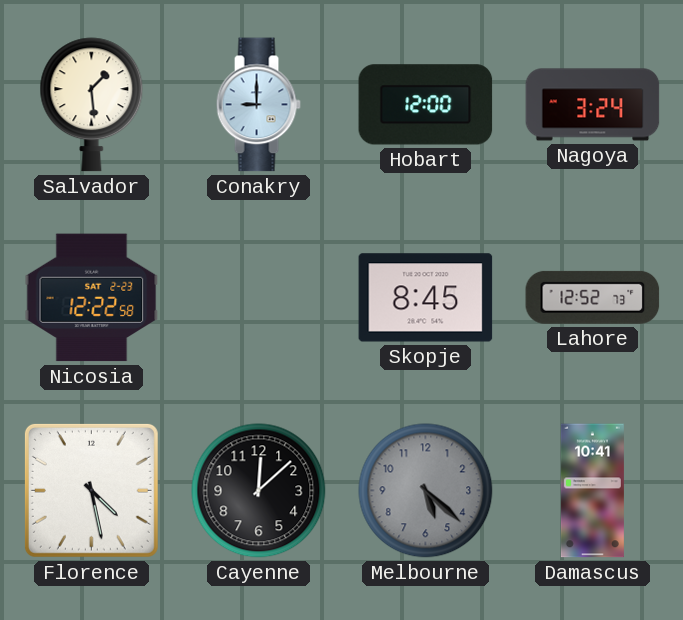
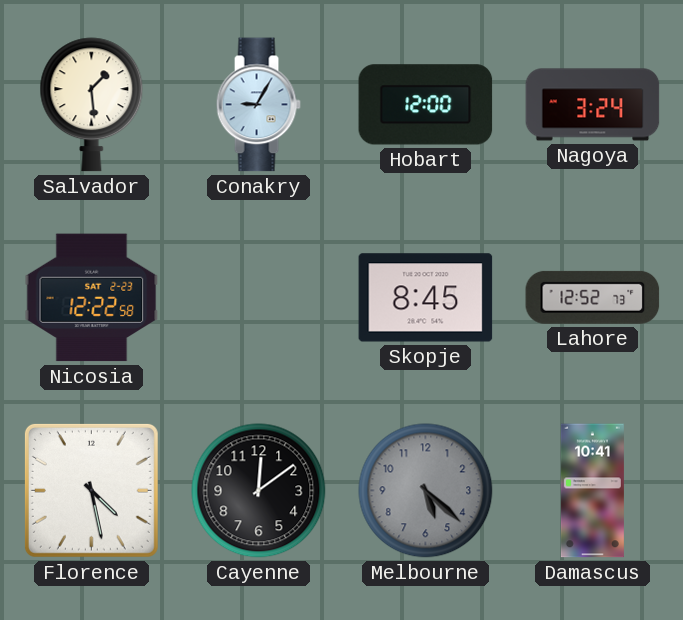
Conakry: 9:00 -> 9:05
Cayenne: 12:08 -> 12:09
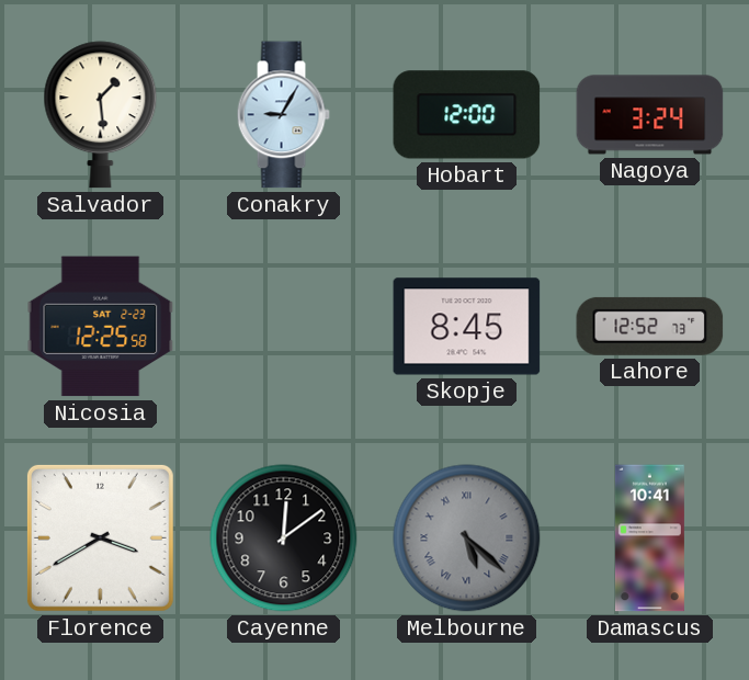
Nicosia: 12:22 -> 12:25
Florence: 4:28 -> 3:40
Melbourne numerals: Arabic -> Roman
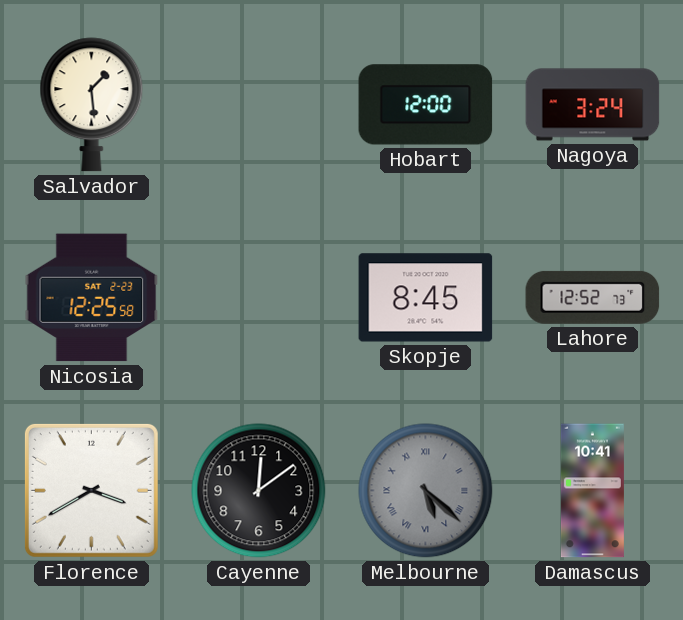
Conakry: 9:05 -> none
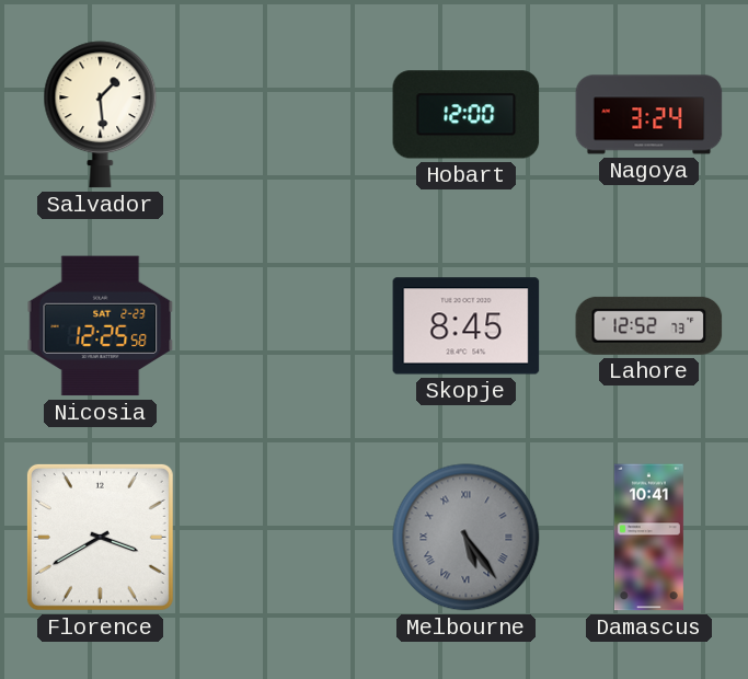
Cayenne: 12:09 -> none
Melbourne: 5:22 -> 5:24
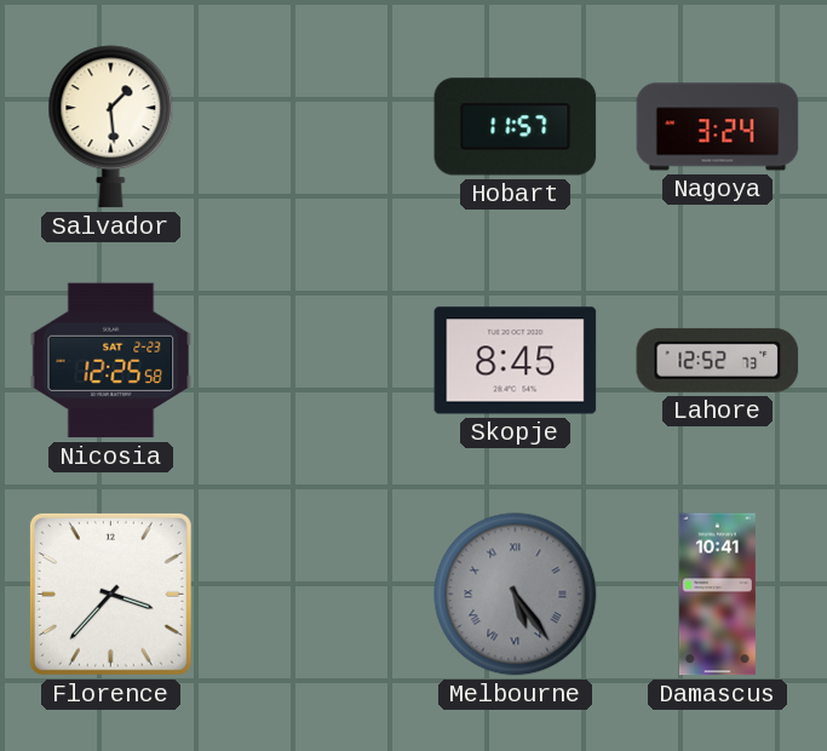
Hobart: 12:00 -> 11:57
Florence: 3:40 -> 3:37
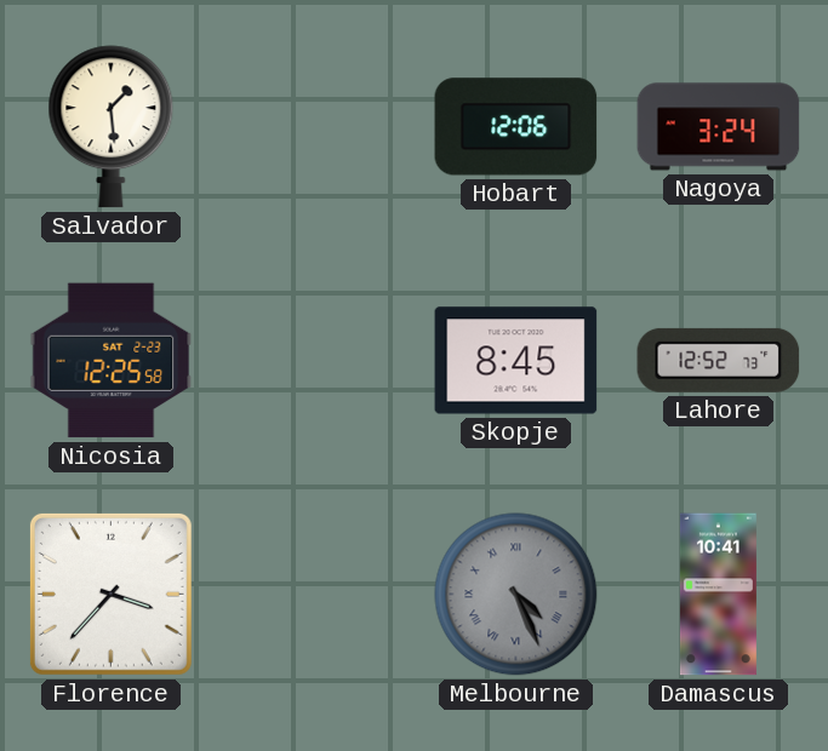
Hobart: 11:57 -> 12:06
Melbourne: 5:24 -> 4:26
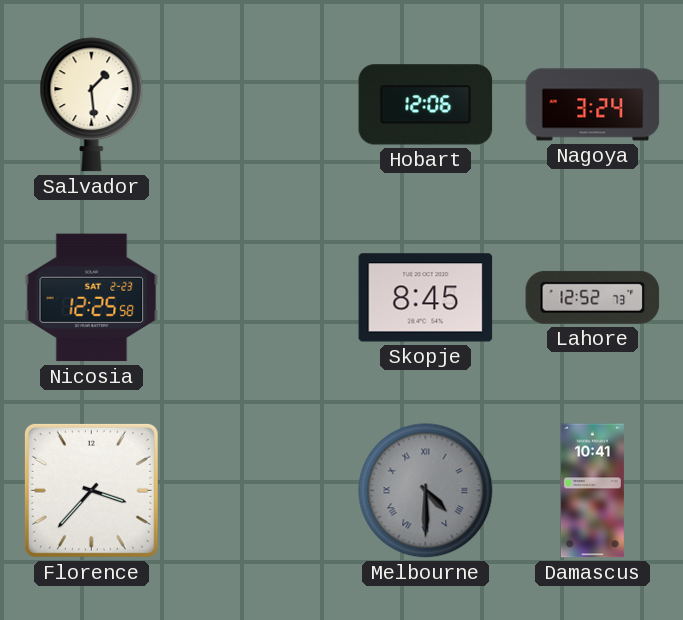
Melbourne: 4:26 -> 4:30
